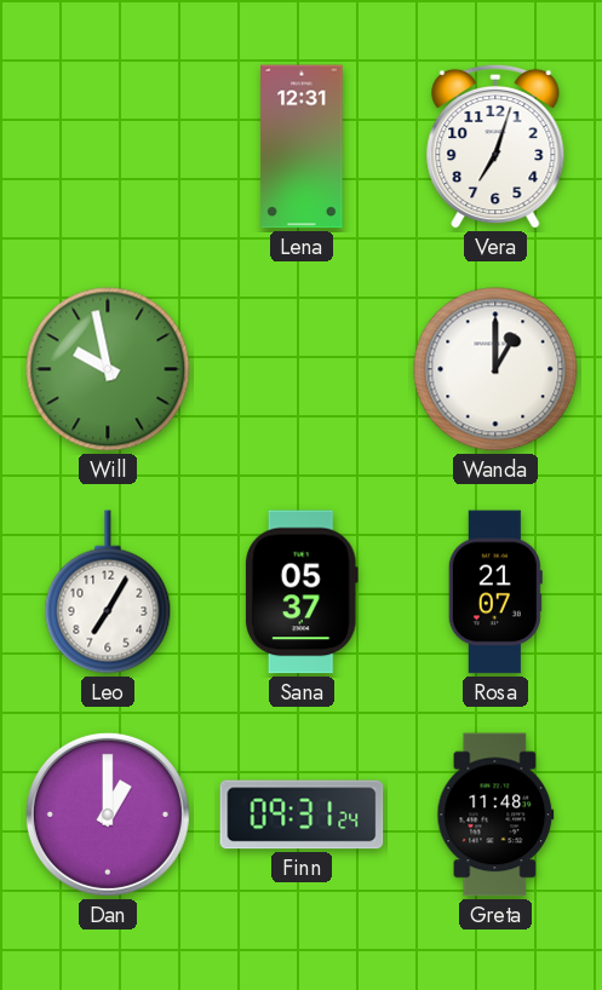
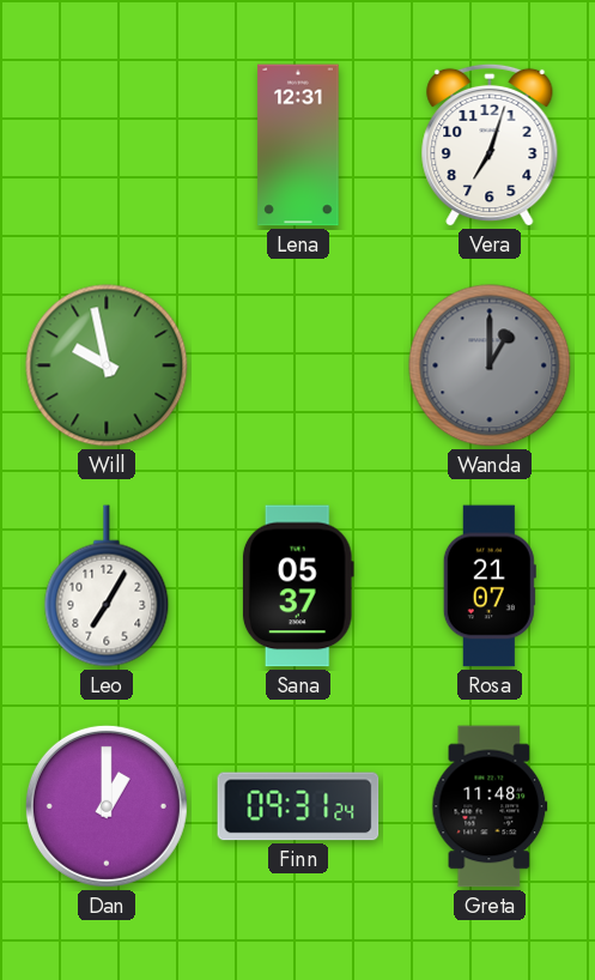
Wanda dial: white -> grey
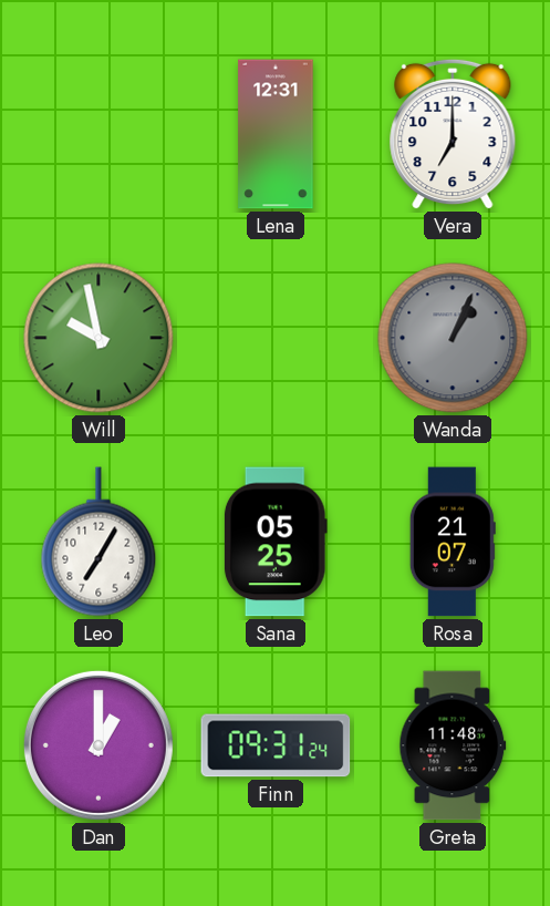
Vera: 7:03 -> 7:00
Wanda: 1:00 -> 1:04
Sana: 05:37 -> 05:25
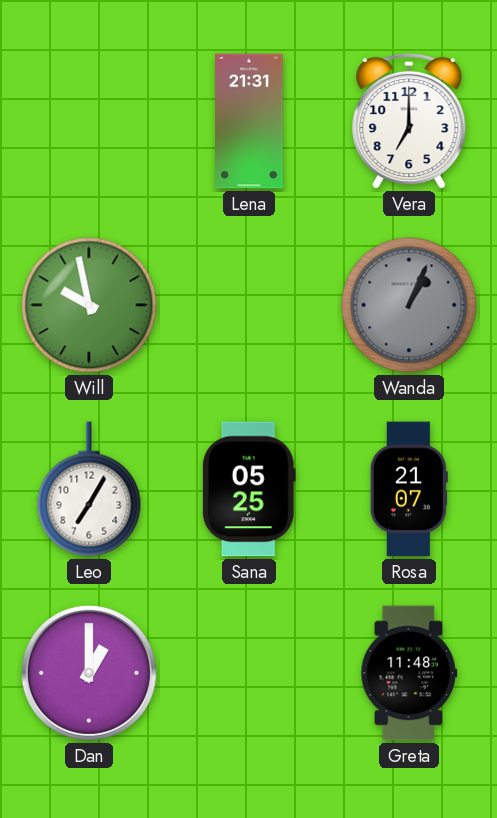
Lena: 12:31 -> 21:31
Finn: 09:31 -> none
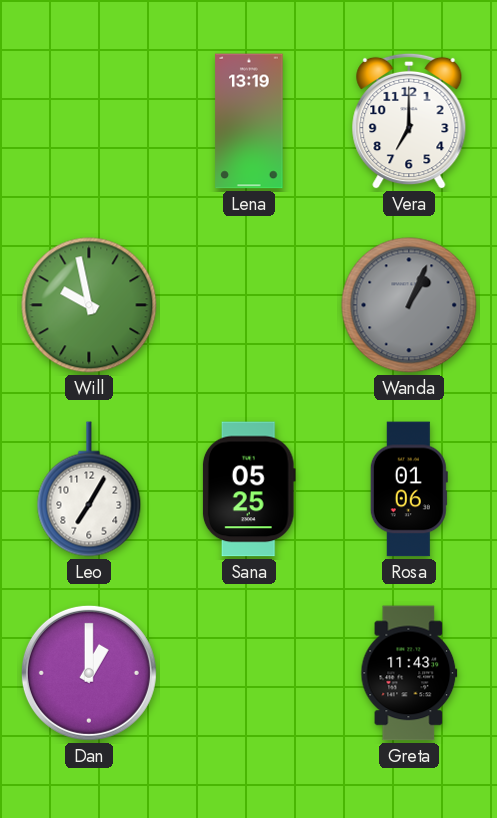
Lena: 21:31 -> 13:19
Rosa: 21:07 -> 01:06
Greta: 11:48 -> 11:43
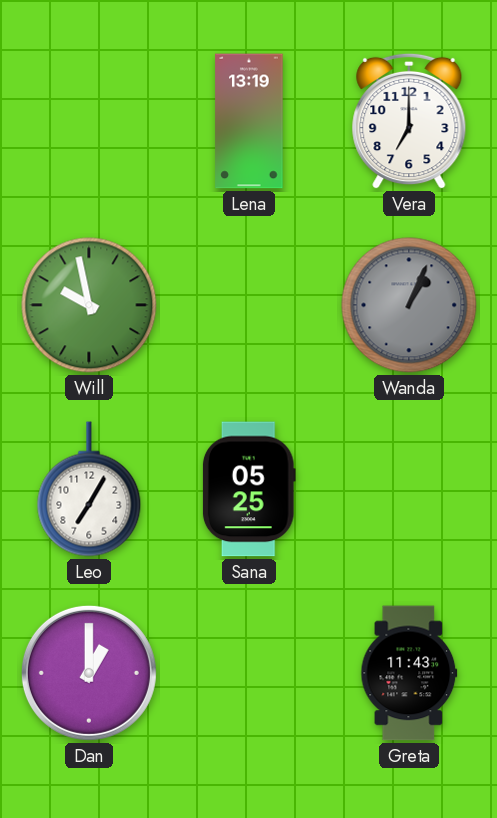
Rosa: 01:06 -> none
